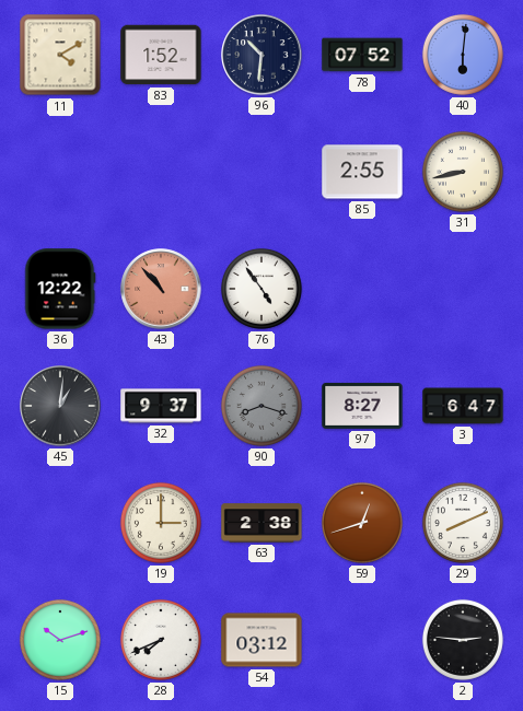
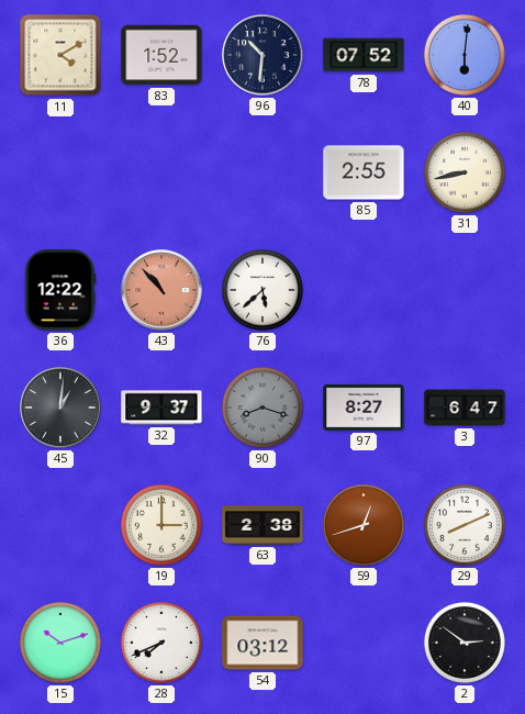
76: 4:54 -> 5:38
2: 2:46 -> 2:51
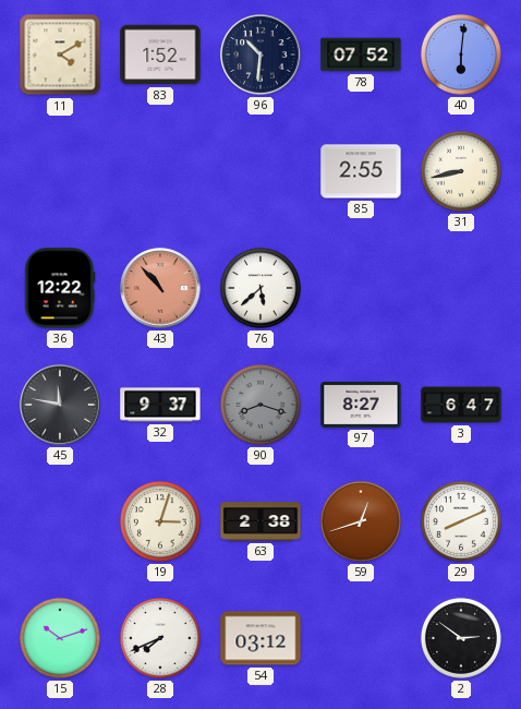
45: 1:01 -> 11:47
19: 3:00 -> 3:03
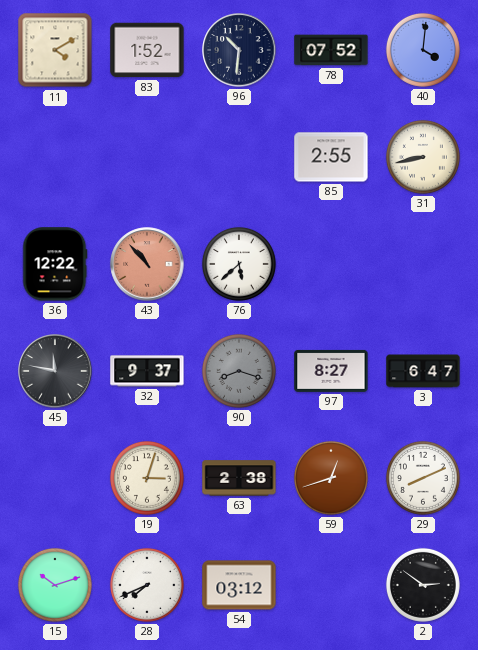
40: 6:01 -> 4:01
